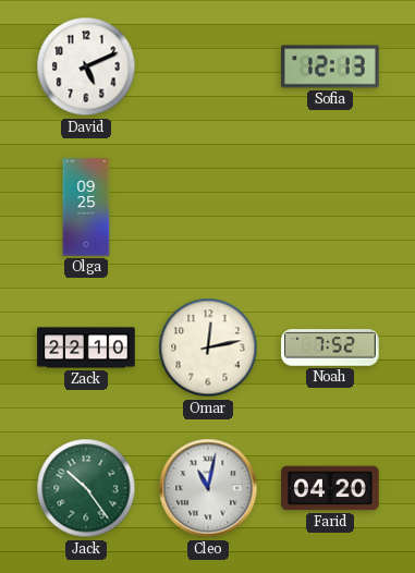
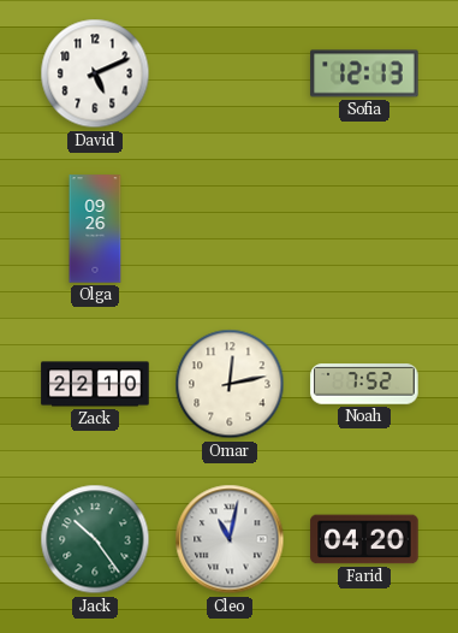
Olga: 09:25 -> 09:26
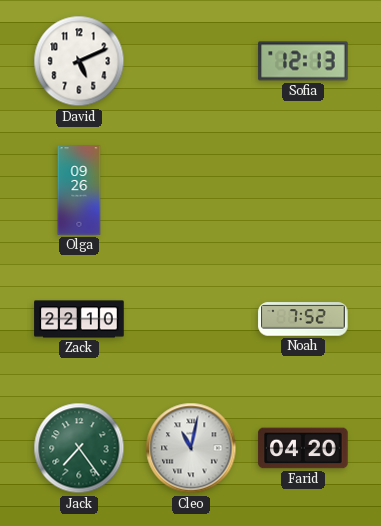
Omar: 12:13 -> none
Jack: 10:24 -> 7:24
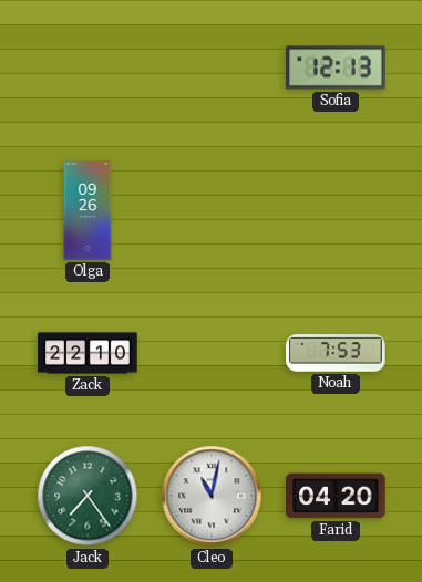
David: 5:11 -> none
Noah: 7:52 -> 7:53
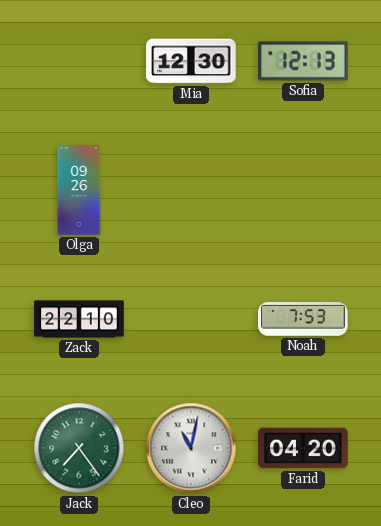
Mia: none -> 12:30
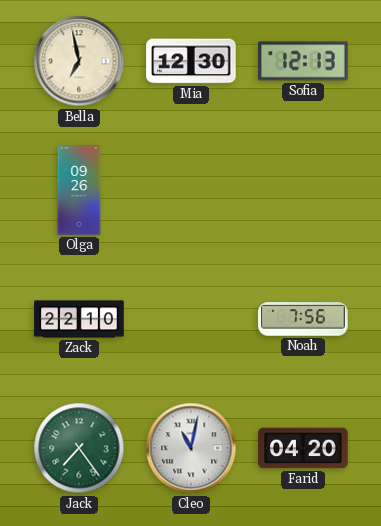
Bella: none -> 6:58
Noah: 7:53 -> 7:56
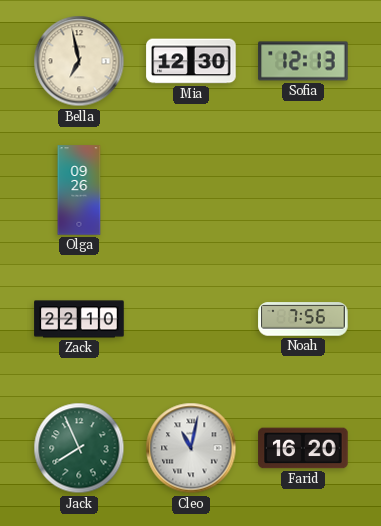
Jack: 7:24 -> 7:56
Farid: 04:20 -> 16:20
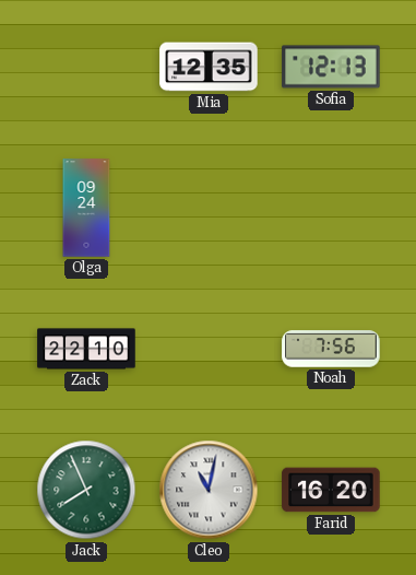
Bella: 6:58 -> none
Mia: 12:30 -> 12:35
Olga: 09:26 -> 09:24
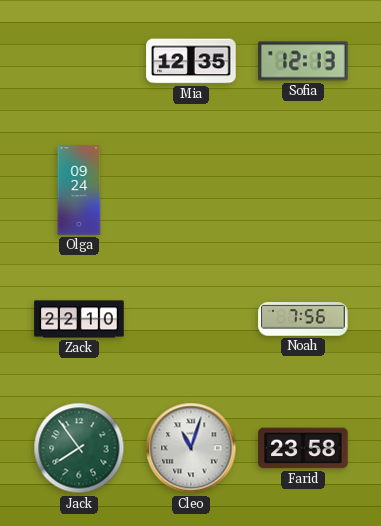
Jack: 7:56 -> 7:54
Cleo: 11:02 -> 11:03
Farid: 16:20 -> 23:58
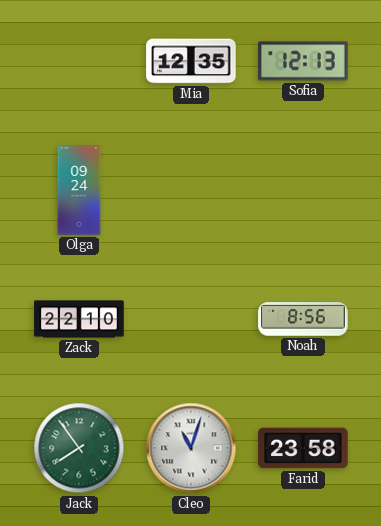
Noah: 7:56 -> 8:56
